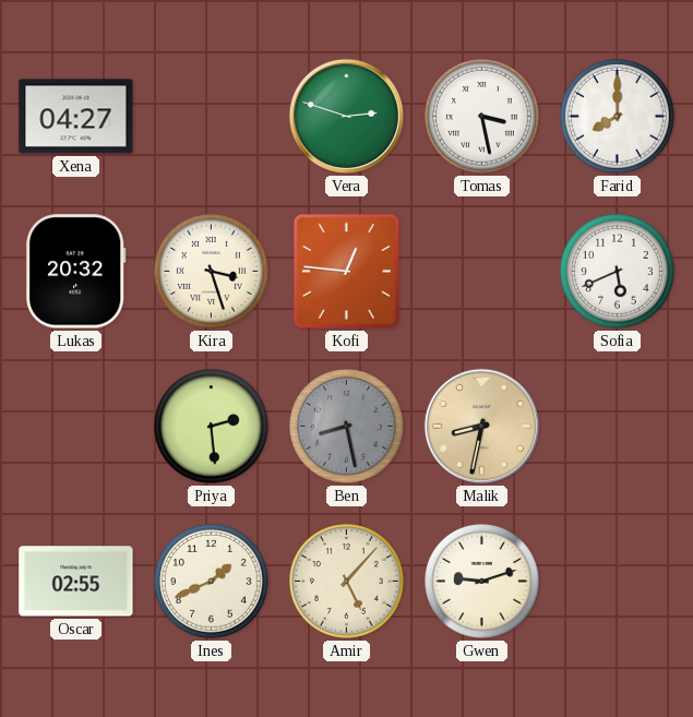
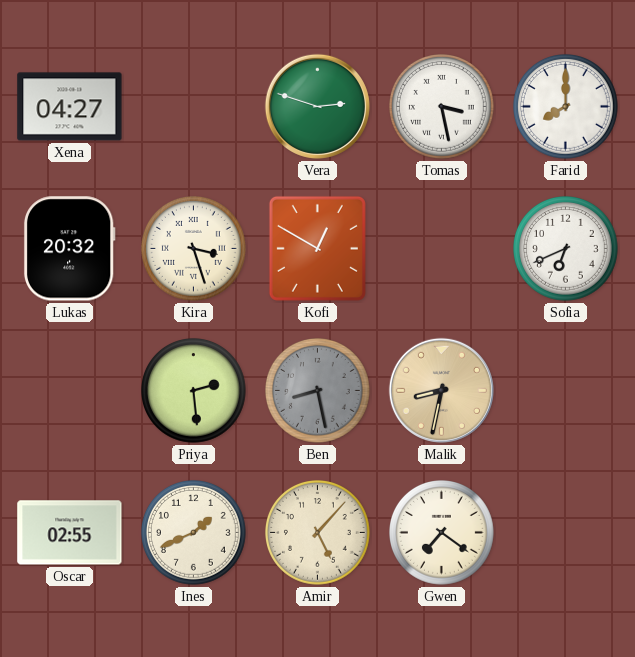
Kofi: 12:46 -> 12:50
Sofia: 5:41 -> 6:41
Gwen: 9:12 -> 7:21
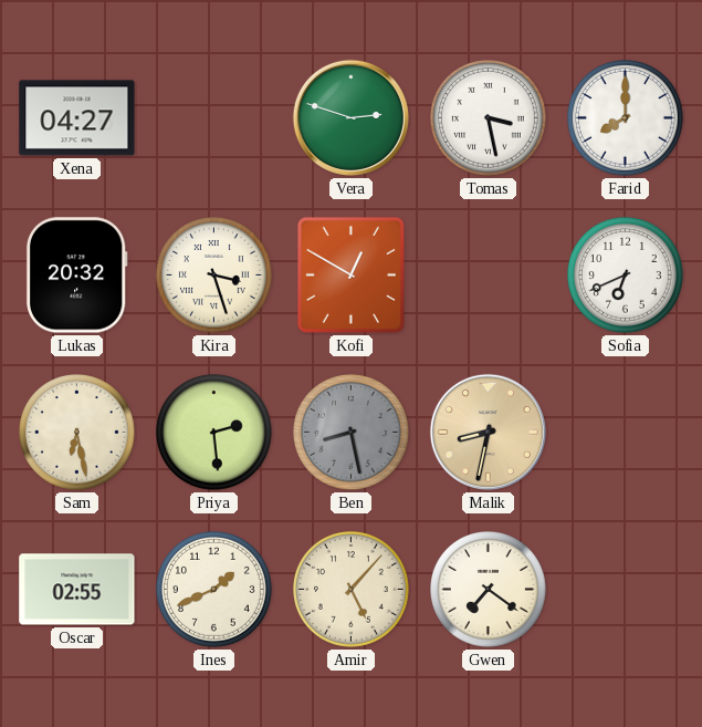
Sam: none -> 6:28
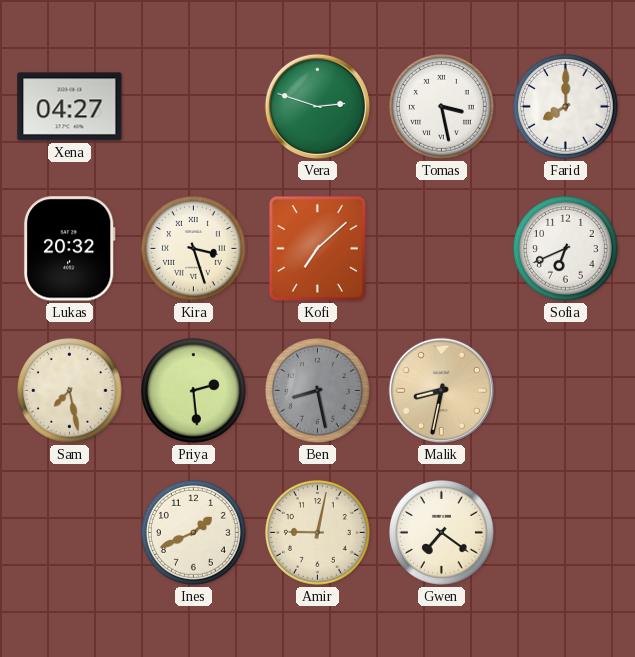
Kofi: 12:50 -> 7:08
Sam: 6:28 -> 7:28
Oscar: 02:55 -> none
Amir: 5:07 -> 9:02
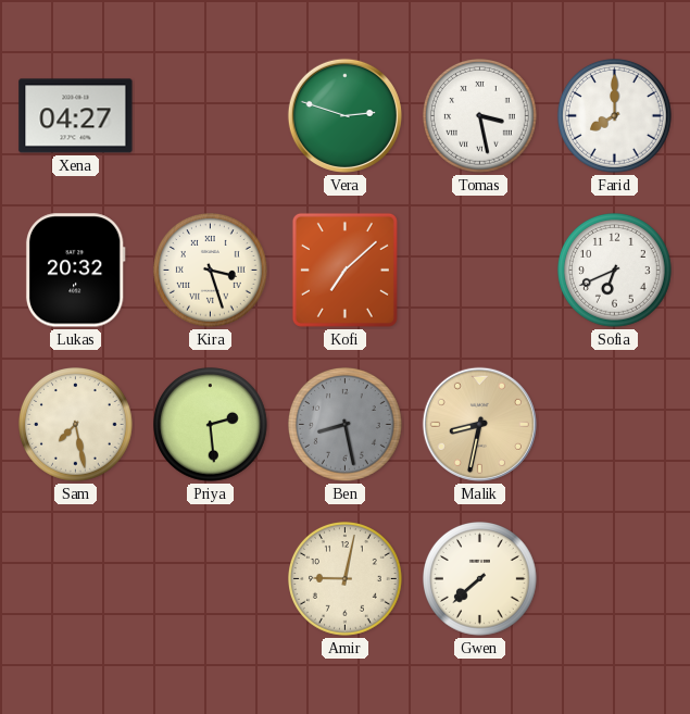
Ines: 1:41 -> none
Gwen: 7:21 -> 7:38
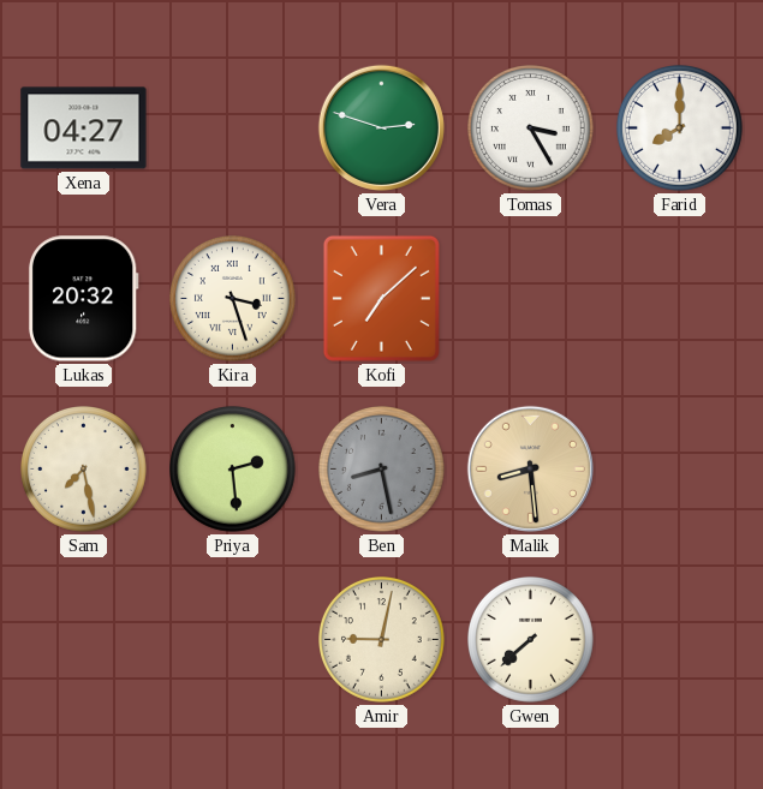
Tomas: 3:28 -> 3:25
Sofia: 6:41 -> none
Malik: 8:32 -> 8:29
